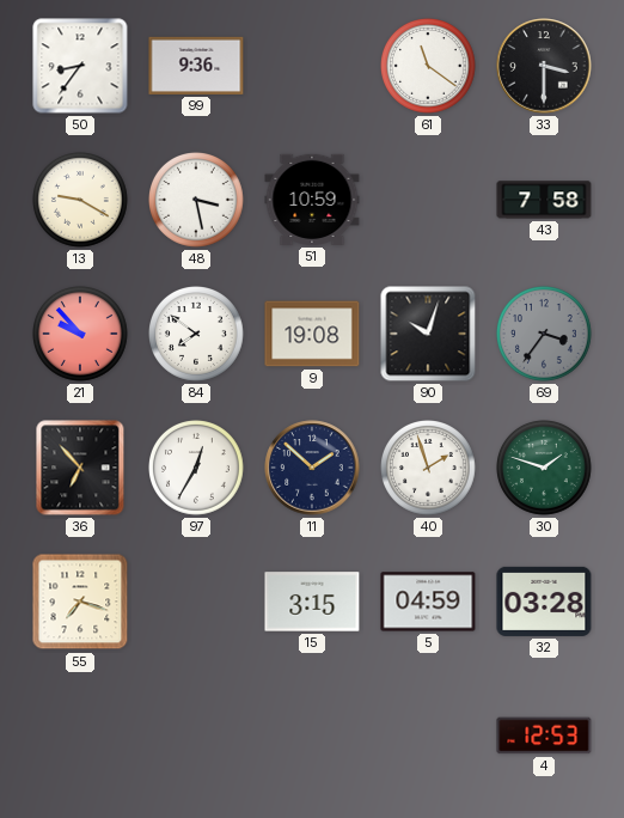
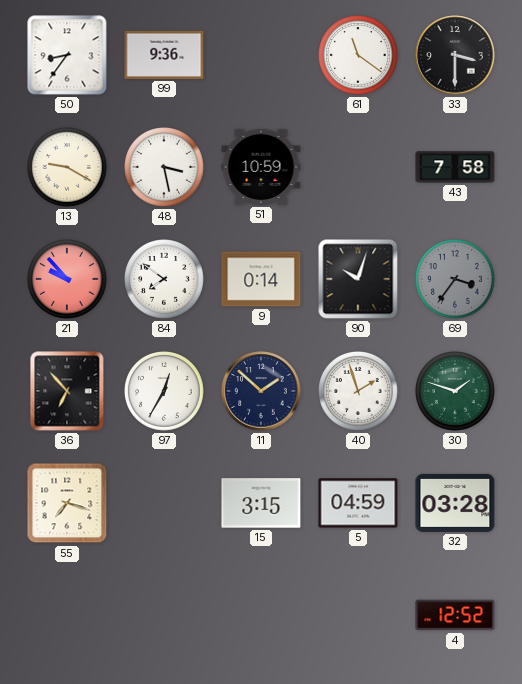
9: 19:08 -> 0:14
4: 12:53 -> 12:52
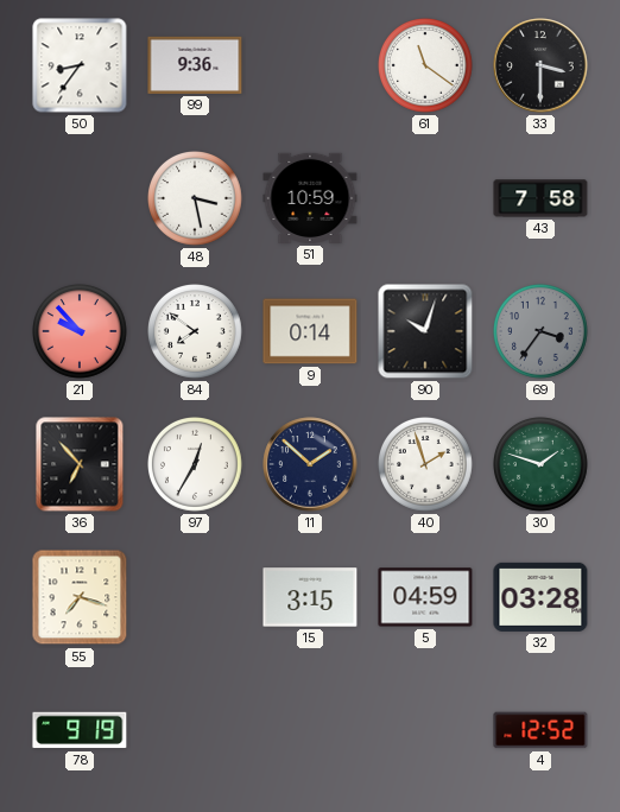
13: 9:20 -> none
78: none -> 9:19
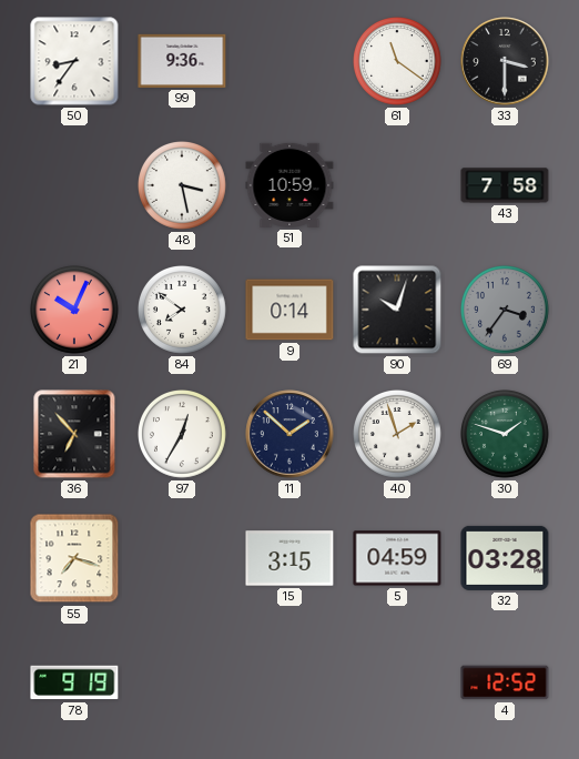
21: 9:53 -> 10:04
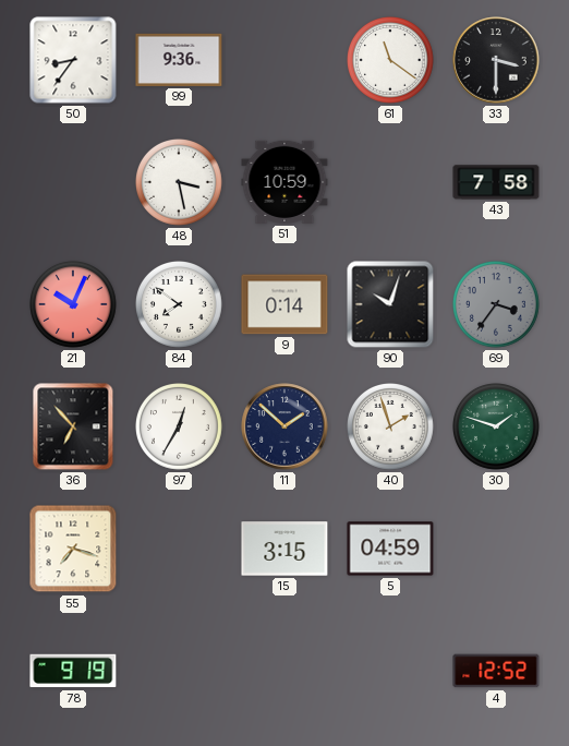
32: 03:28 -> none
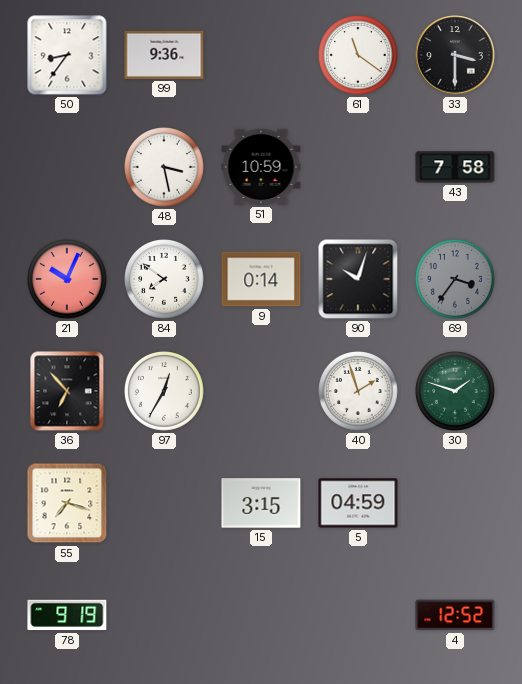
11: 1:52 -> none
